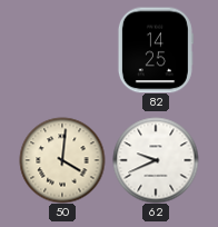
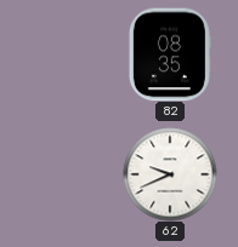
82: 14:25 -> 08:35
50: 4:01 -> none
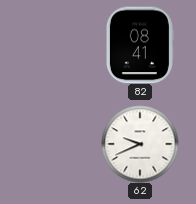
82: 08:35 -> 08:41
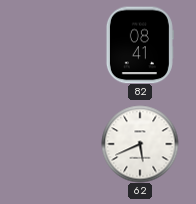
62: 9:41 -> 5:41
